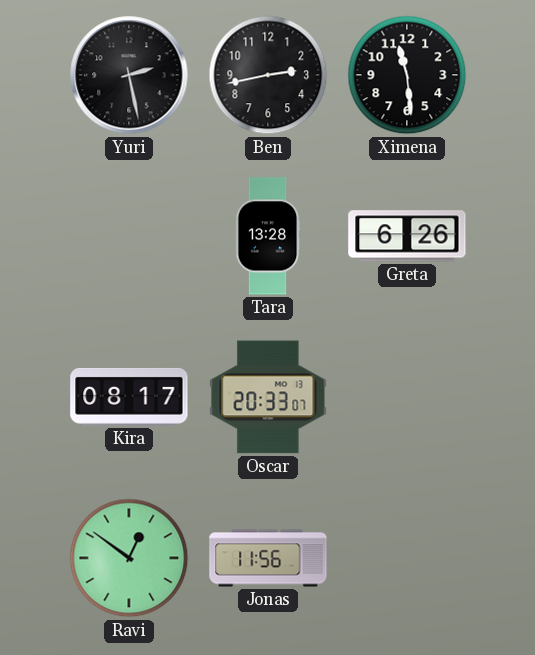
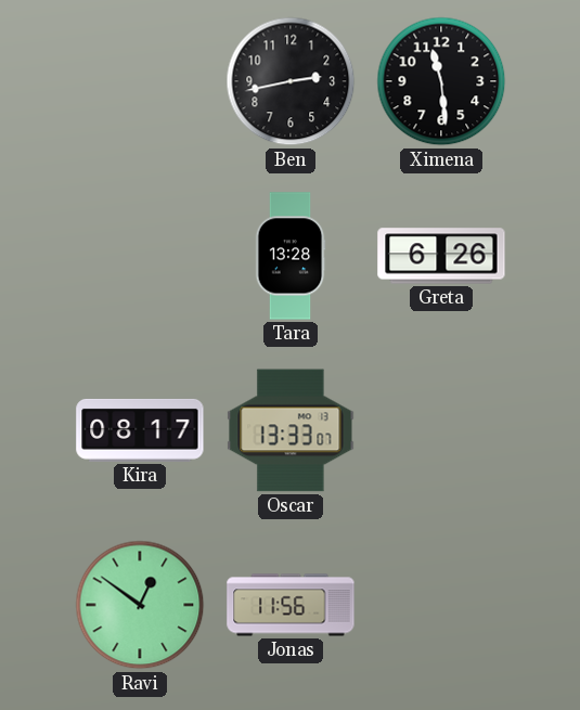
Yuri: 2:28 -> none
Oscar: 20:33 -> 13:33
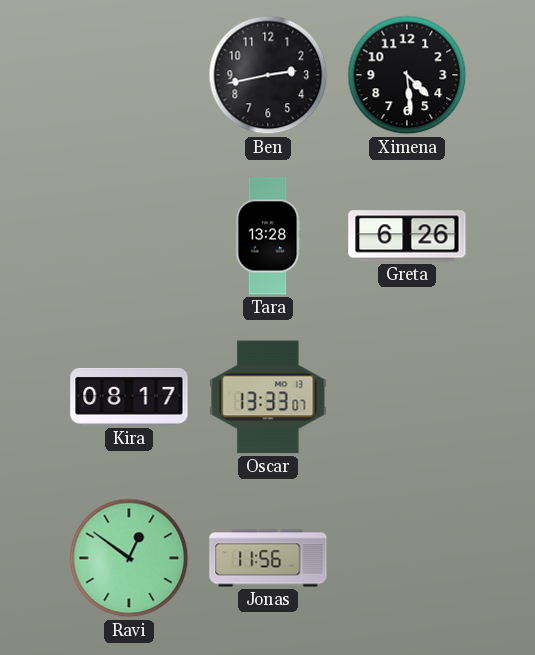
Ximena: 11:29 -> 4:29
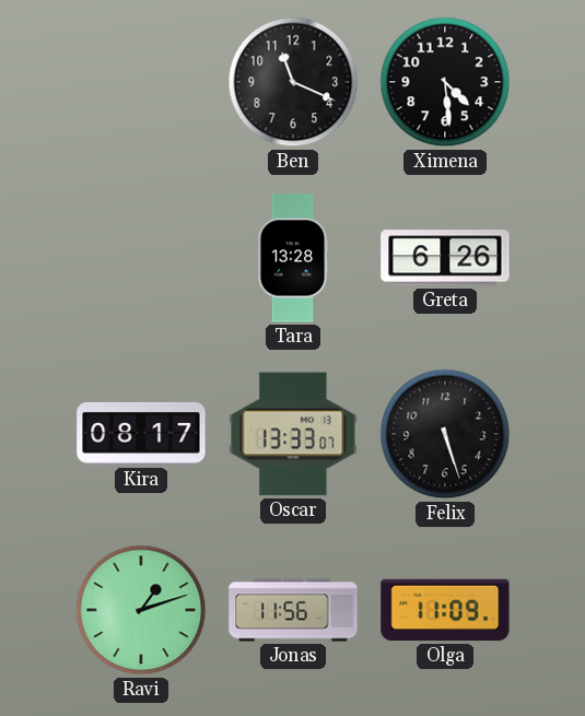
Ben: 2:43 -> 11:19
Felix: none -> 5:27
Ravi: 12:51 -> 1:12
Olga: none -> 11:09
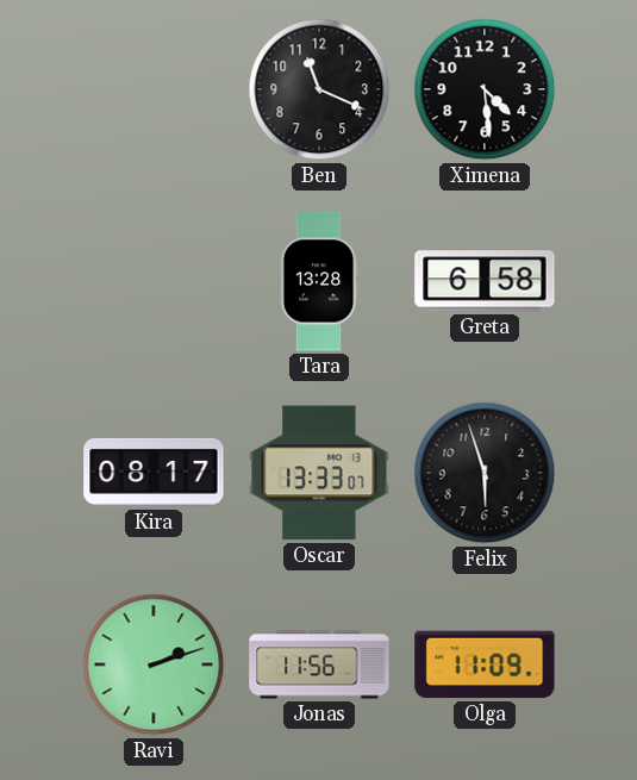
Greta: 6:26 -> 6:58
Felix: 5:27 -> 5:57
Ravi: 1:12 -> 2:12
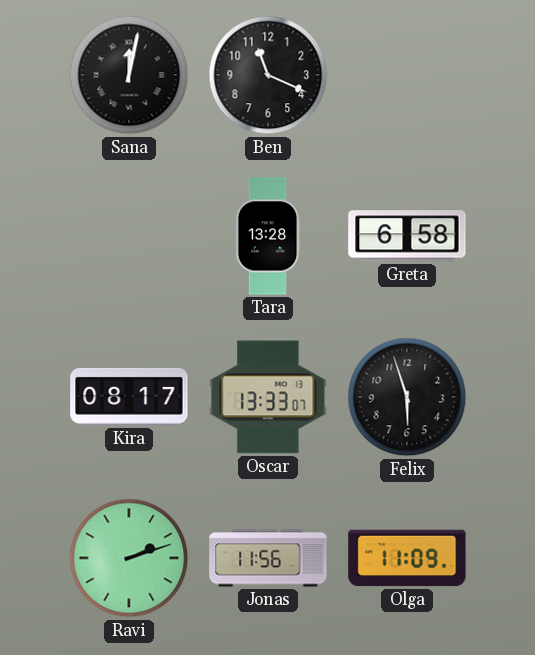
Sana: none -> 12:02
Ximena: 4:29 -> none
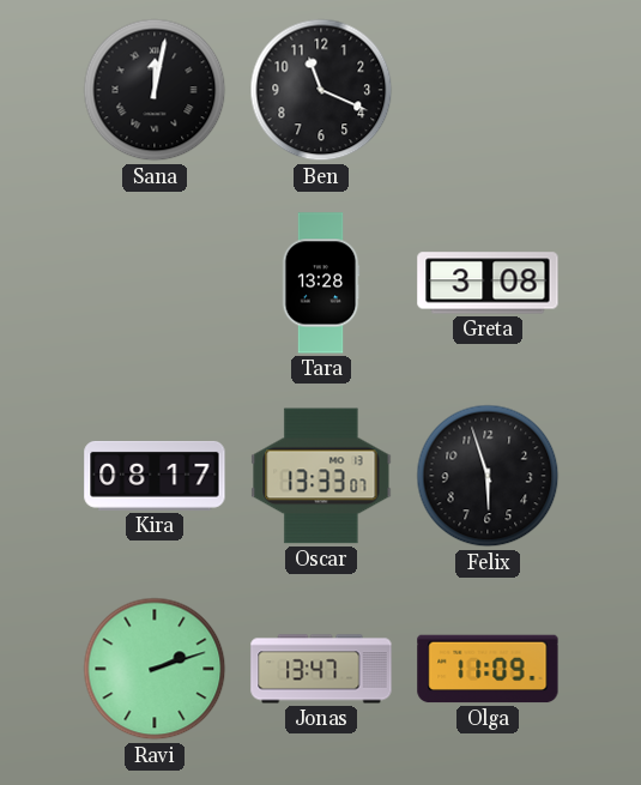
Greta: 6:58 -> 3:08
Jonas: 11:56 -> 13:47
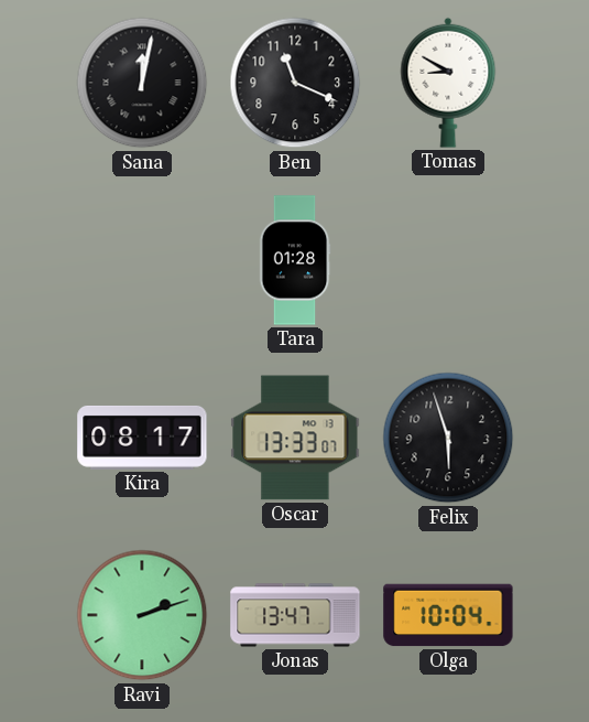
Tomas: none -> 8:50
Tara: 13:28 -> 01:28
Greta: 3:08 -> none
Olga: 11:09 -> 10:04
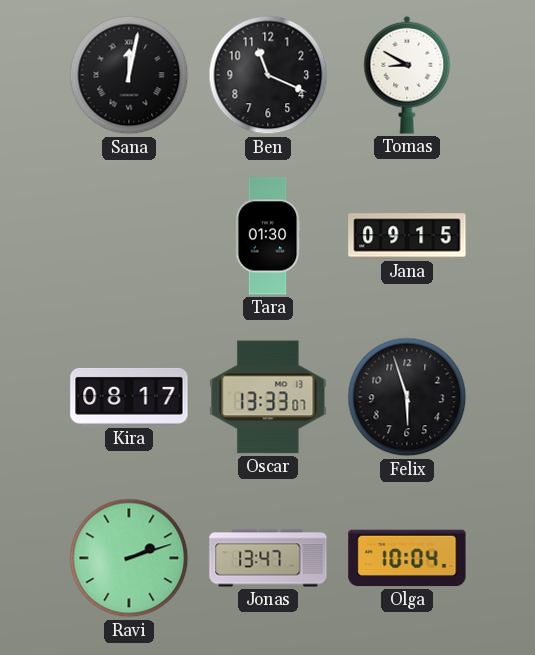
Tara: 01:28 -> 01:30
Jana: none -> 09:15
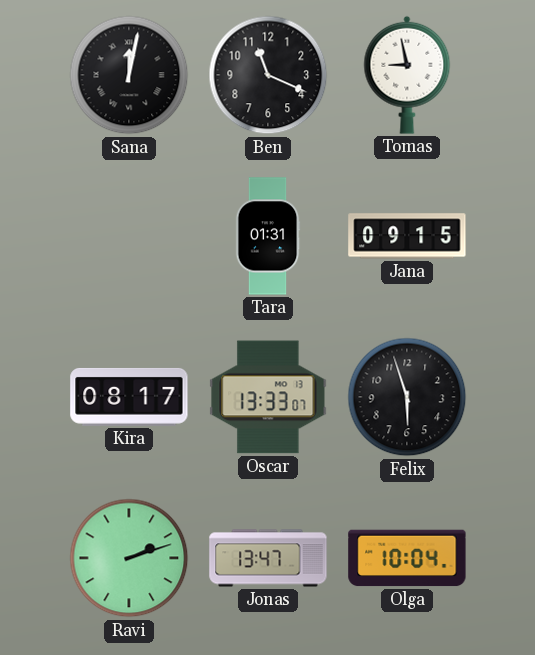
Tomas: 8:50 -> 8:58
Tara: 01:30 -> 01:31
